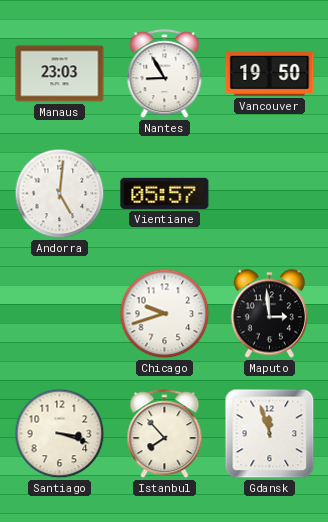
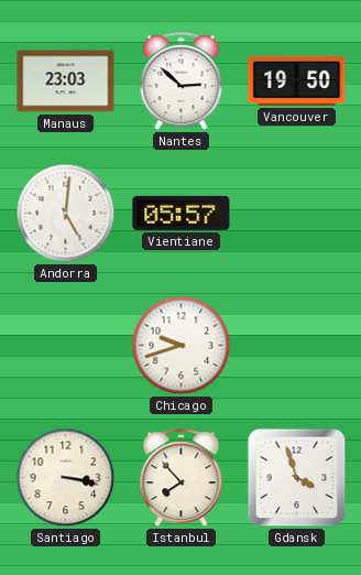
Nantes: 8:55 -> 2:52
Maputo: 2:59 -> none
Santiago: 3:18 -> 3:17
Gdansk: 11:57 -> 3:57
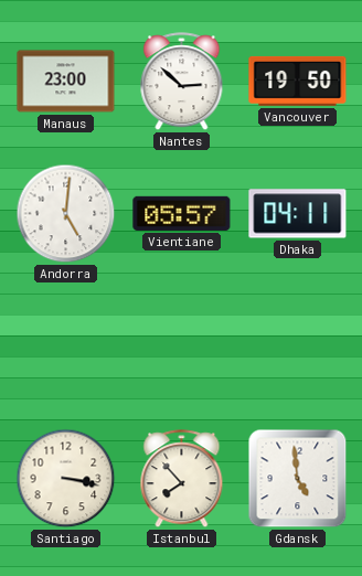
Manaus: 23:03 -> 23:00
Dhaka: none -> 04:11
Chicago: 9:42 -> none
Gdansk: 3:57 -> 4:59
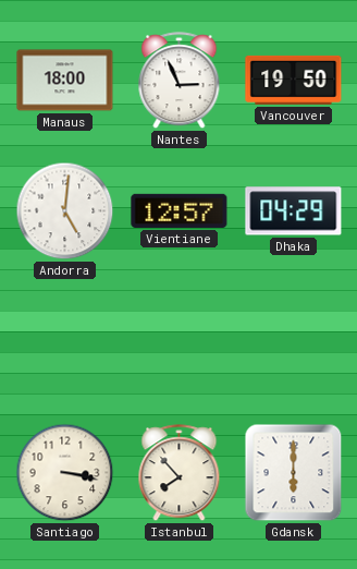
Manaus: 23:00 -> 18:00
Nantes: 2:52 -> 2:56
Vientiane: 05:57 -> 12:57
Dhaka: 04:11 -> 04:29
Gdansk: 4:59 -> 6:00
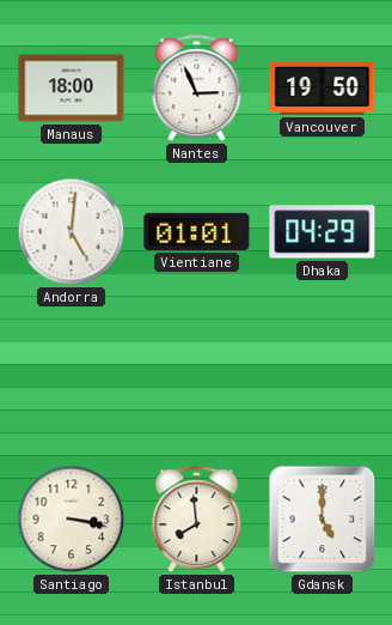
Vientiane: 12:57 -> 01:01
Istanbul: 7:53 -> 7:59
Gdansk: 6:00 -> 5:00
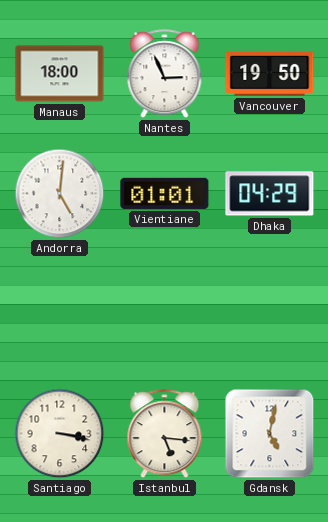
Istanbul: 7:59 -> 5:16
Gdansk: 5:00 -> 5:02
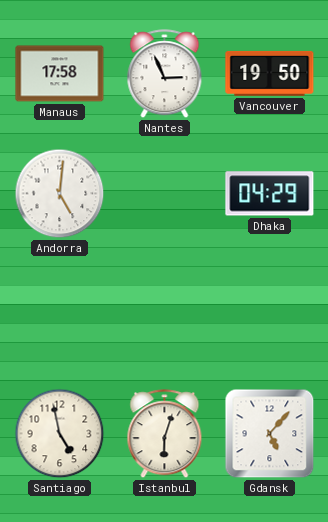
Manaus: 18:00 -> 17:58
Vientiane: 01:01 -> none
Santiago: 3:17 -> 4:58
Istanbul: 5:16 -> 6:03
Gdansk: 5:02 -> 5:07
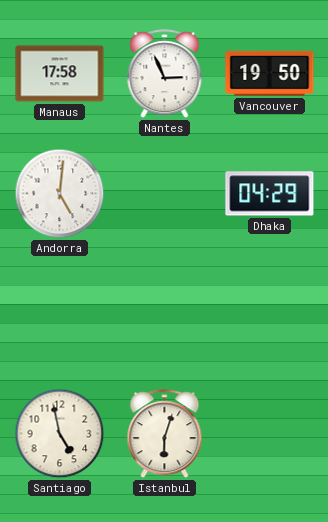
Gdansk: 5:07 -> none
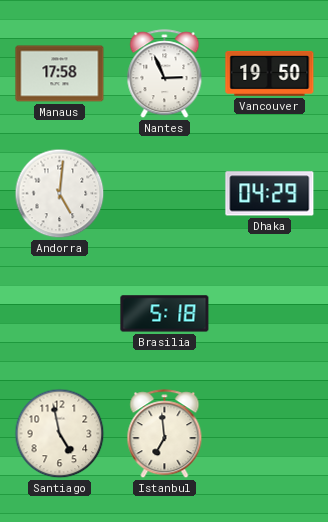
Brasilia: none -> 5:18
Istanbul: 6:03 -> 6:59
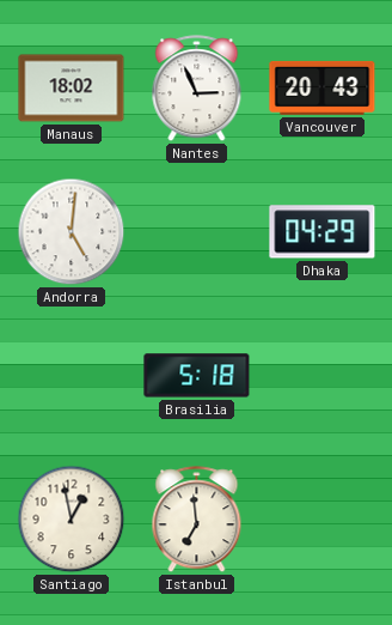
Manaus: 17:58 -> 18:02
Vancouver: 19:50 -> 20:43
Santiago: 4:58 -> 12:58
